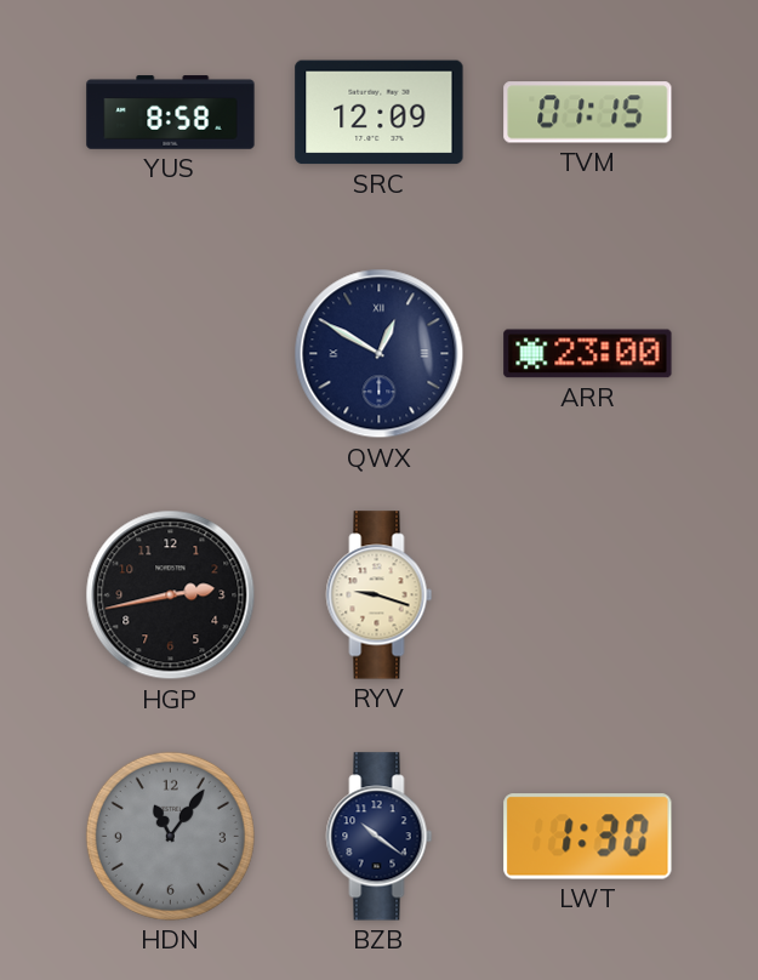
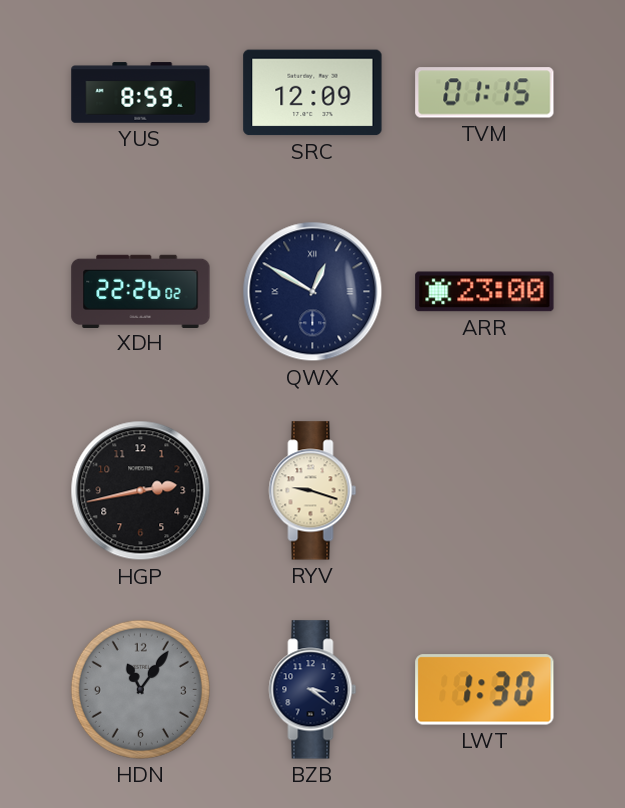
YUS: 8:58 -> 8:59
XDH: none -> 22:26
BZB: 10:21 -> 3:21
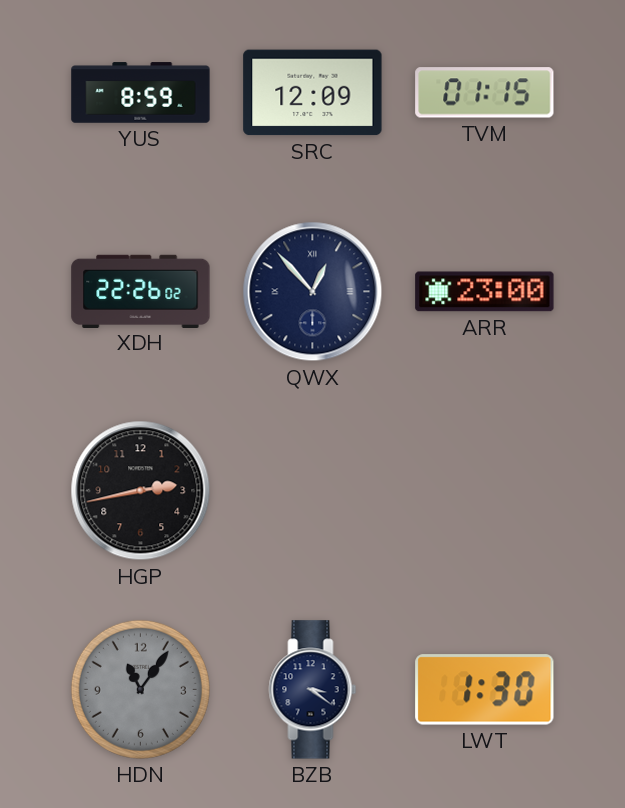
QWX: 12:50 -> 12:53
RYV: 9:18 -> none
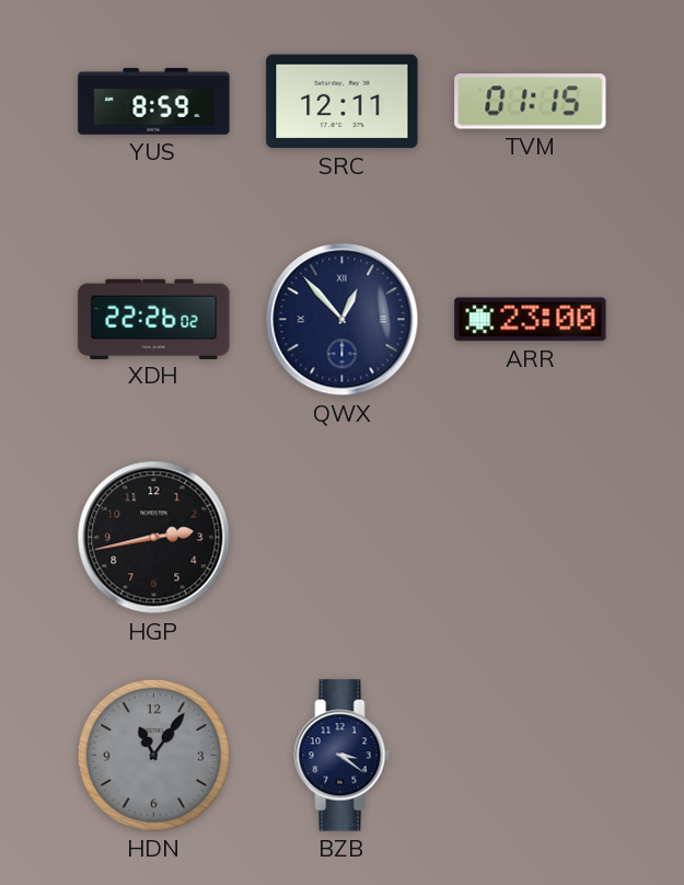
SRC: 12:09 -> 12:11
LWT: 1:30 -> none
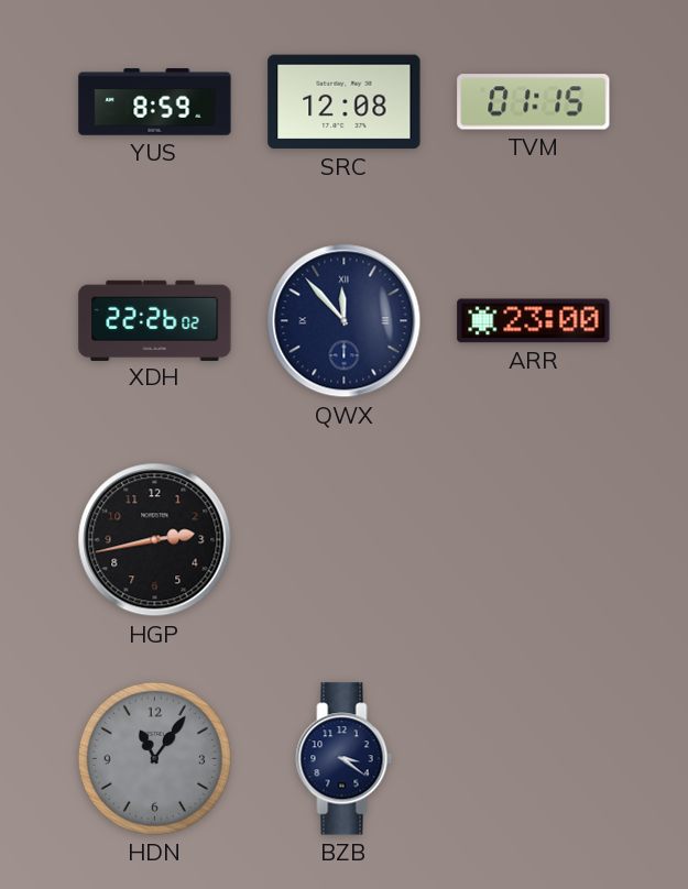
SRC: 12:11 -> 12:08
QWX: 12:53 -> 11:53
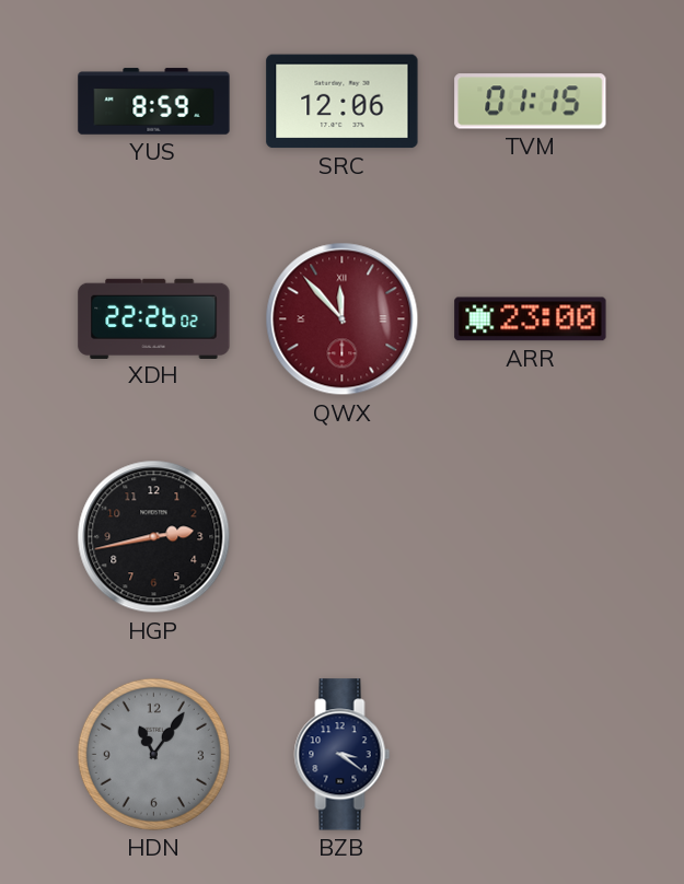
SRC: 12:08 -> 12:06
QWX dial: navy -> burgundy
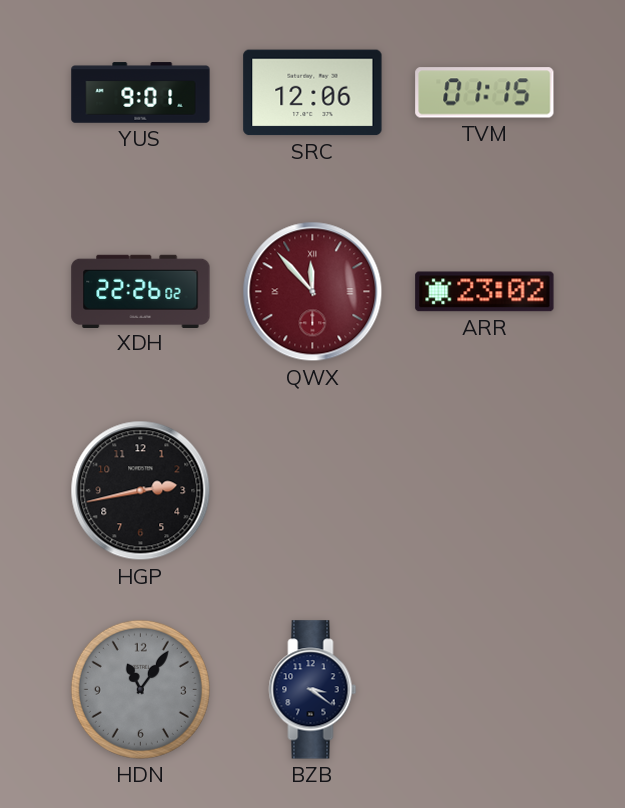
YUS: 8:59 -> 9:01
ARR: 23:00 -> 23:02
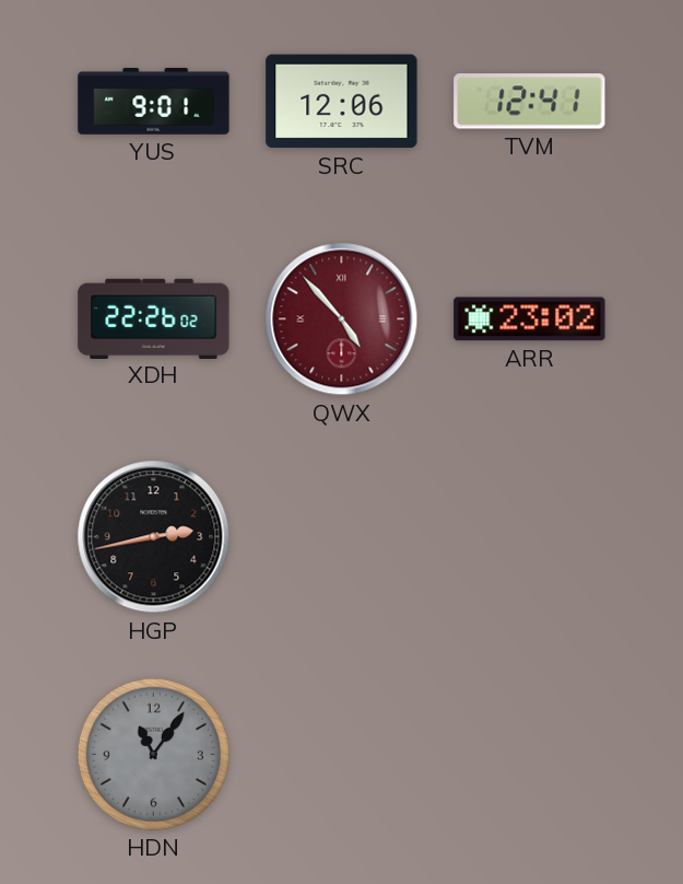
TVM: 01:15 -> 12:41
QWX: 11:53 -> 4:53
BZB: 3:21 -> none
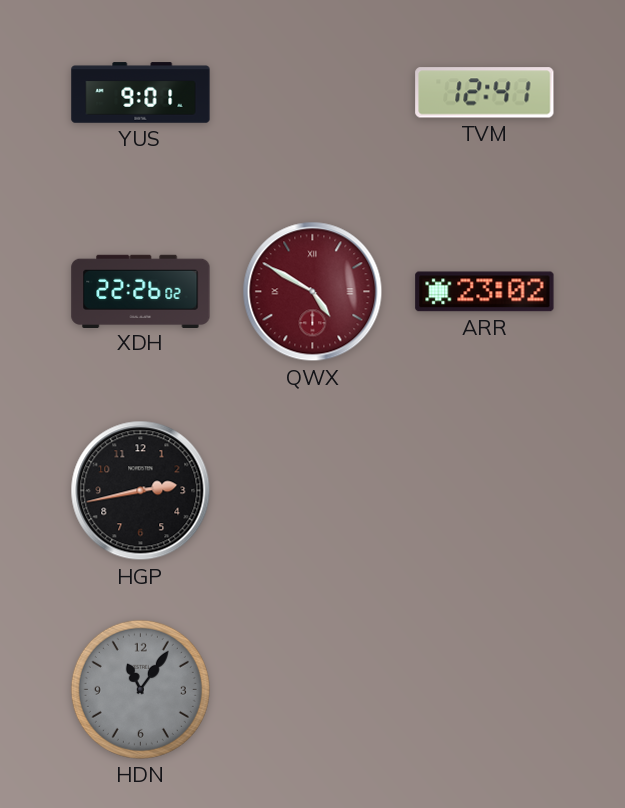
SRC: 12:06 -> none
QWX: 4:53 -> 4:50
